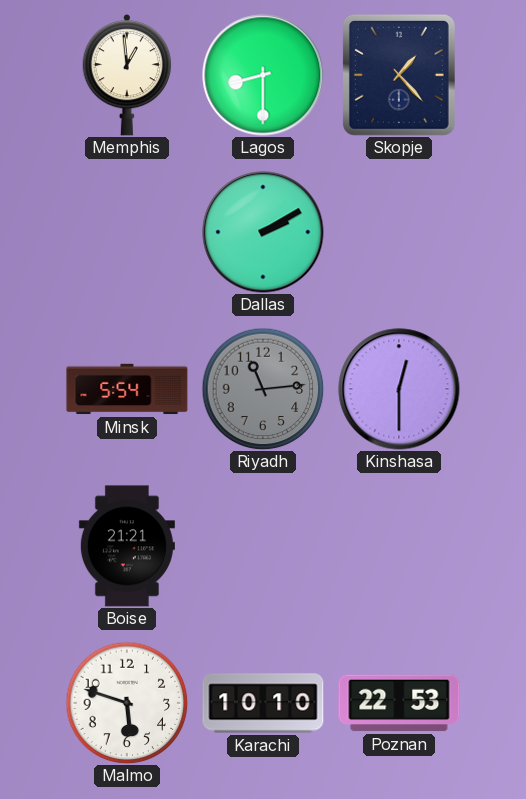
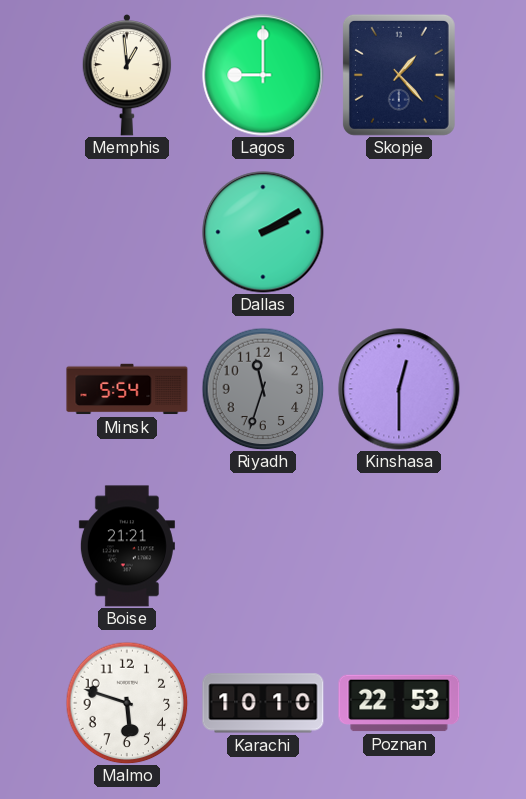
Lagos: 8:30 -> 9:00
Riyadh: 11:14 -> 11:33
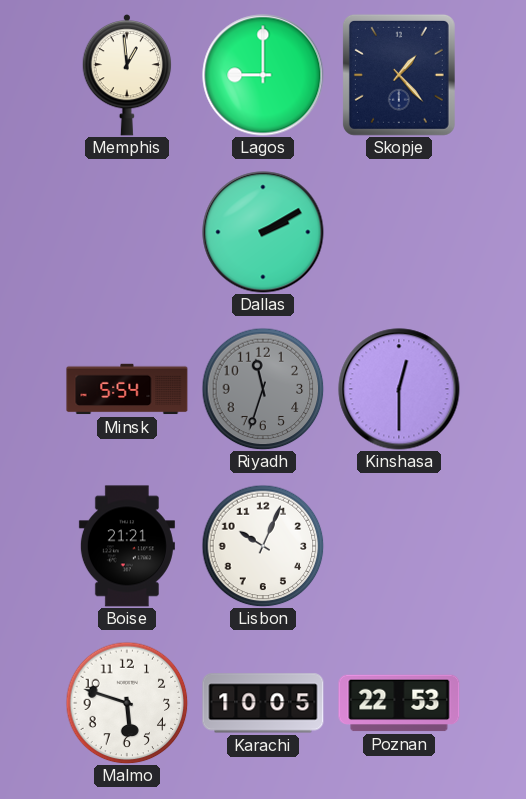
Lisbon: none -> 10:04
Karachi: 10:10 -> 10:05
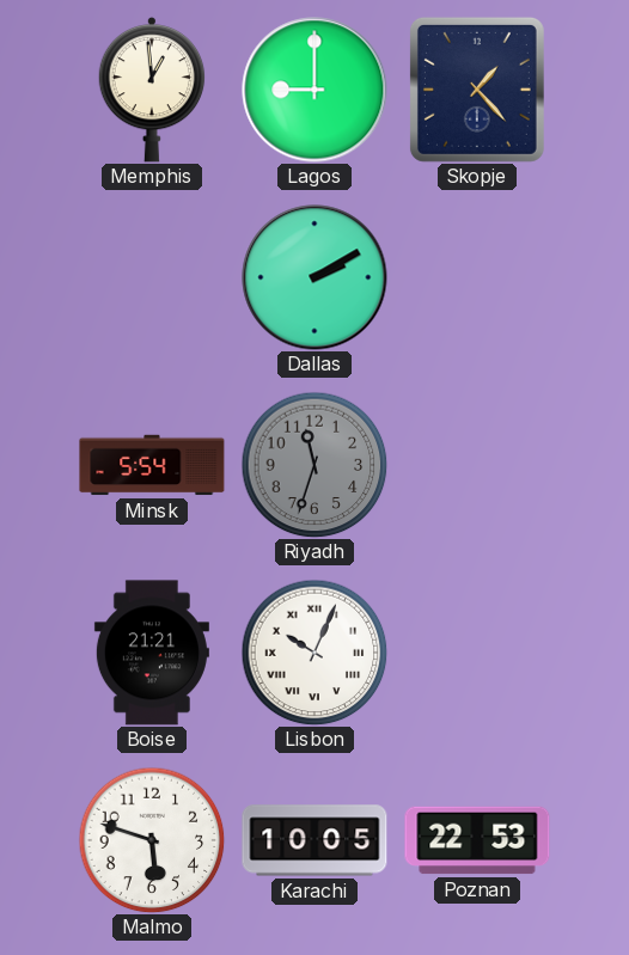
Kinshasa: 12:30 -> none
Lisbon numerals: Arabic -> Roman
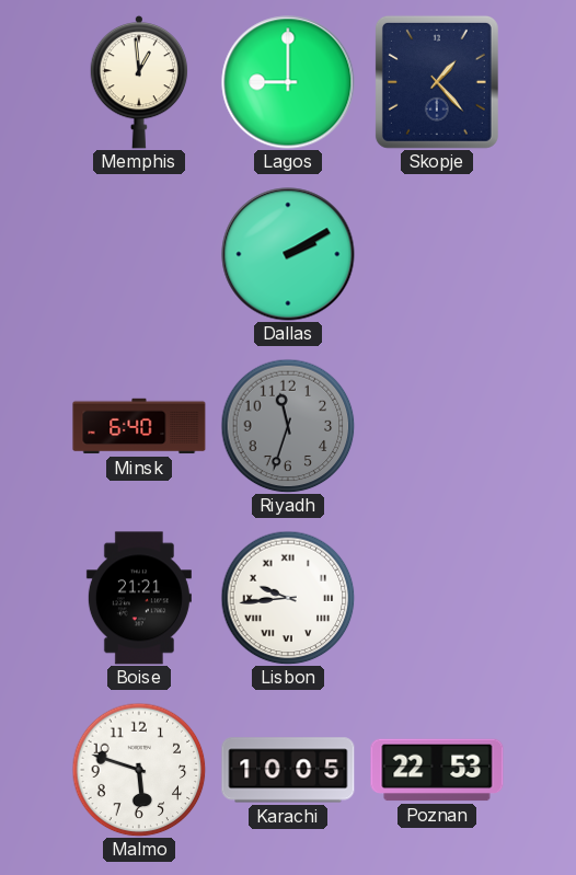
Minsk: 5:54 -> 6:40
Lisbon: 10:04 -> 9:44
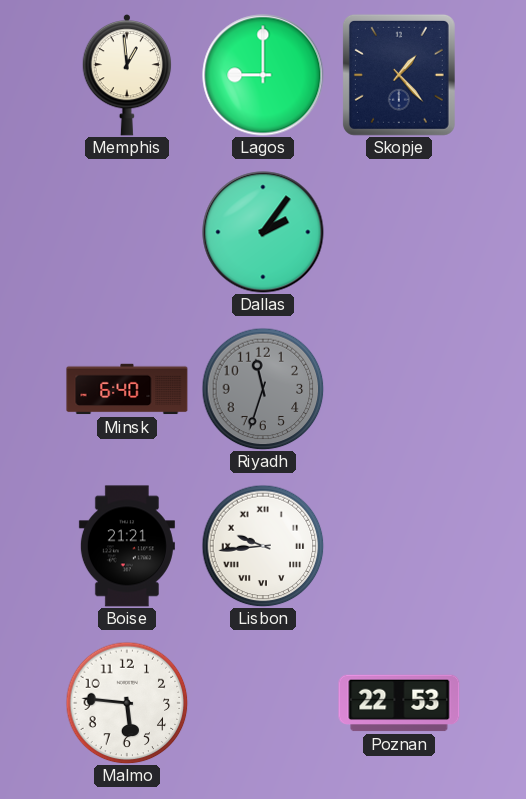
Dallas: 2:10 -> 2:06
Malmo: 5:48 -> 5:46
Karachi: 10:05 -> none
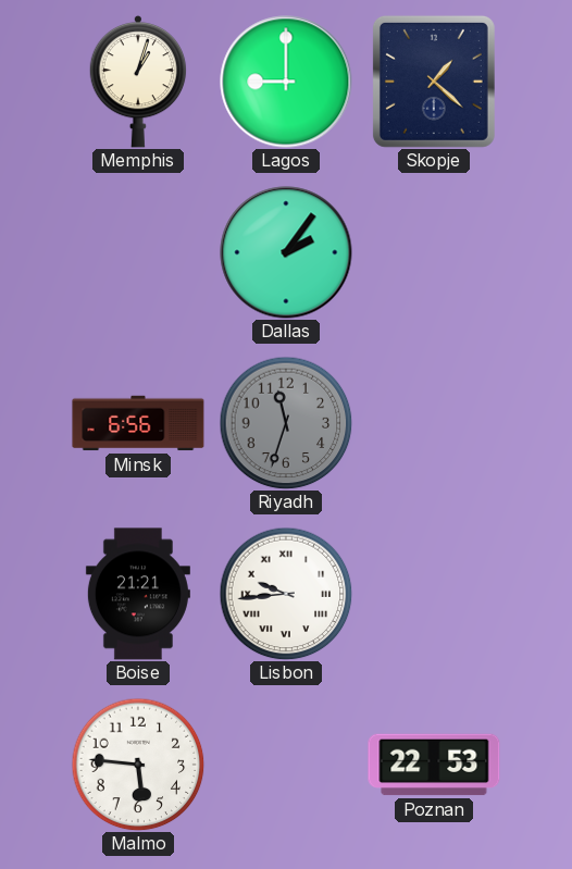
Memphis: 12:59 -> 1:03
Skopje: 1:23 -> 1:22
Minsk: 6:40 -> 6:56
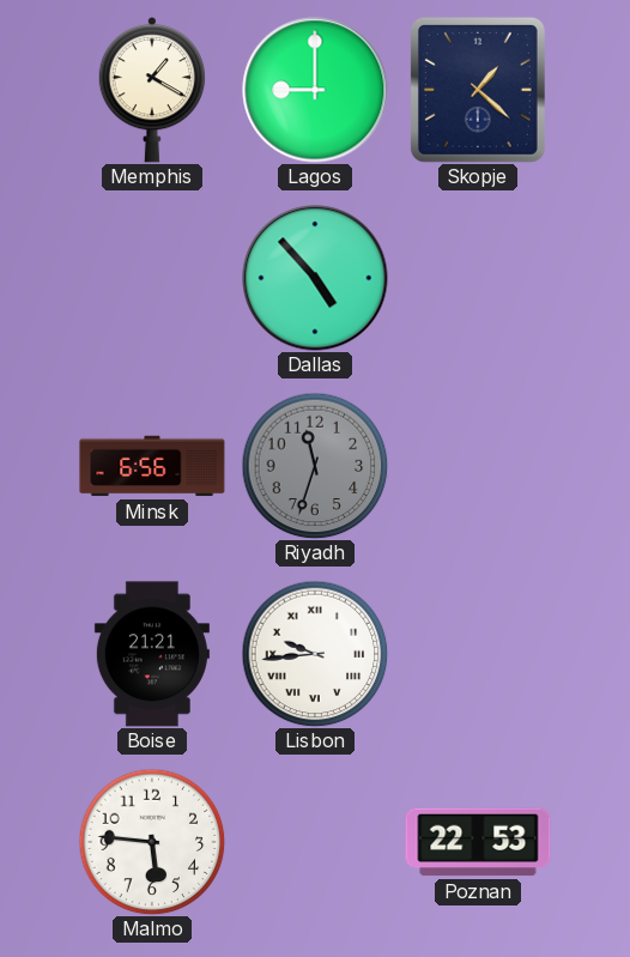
Memphis: 1:03 -> 1:20
Dallas: 2:06 -> 4:53
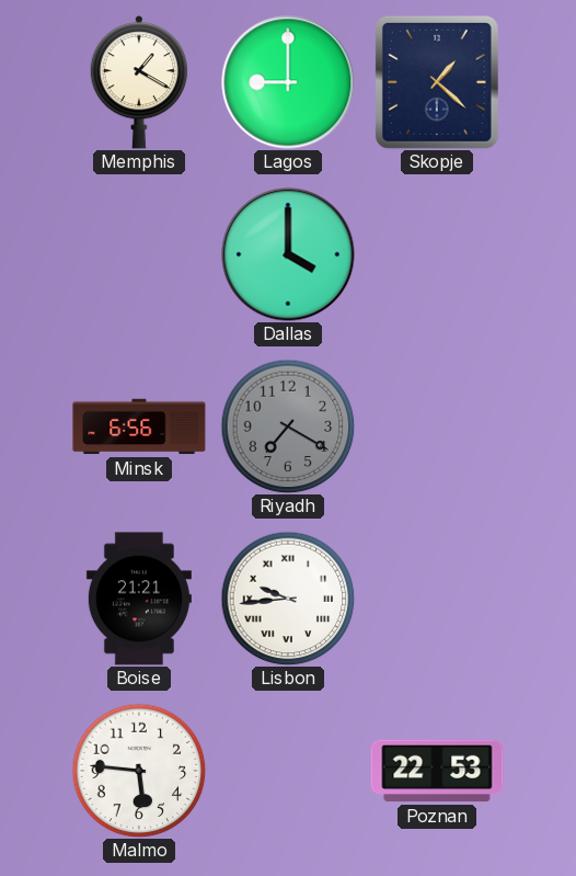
Dallas: 4:53 -> 4:00
Riyadh: 11:33 -> 7:20
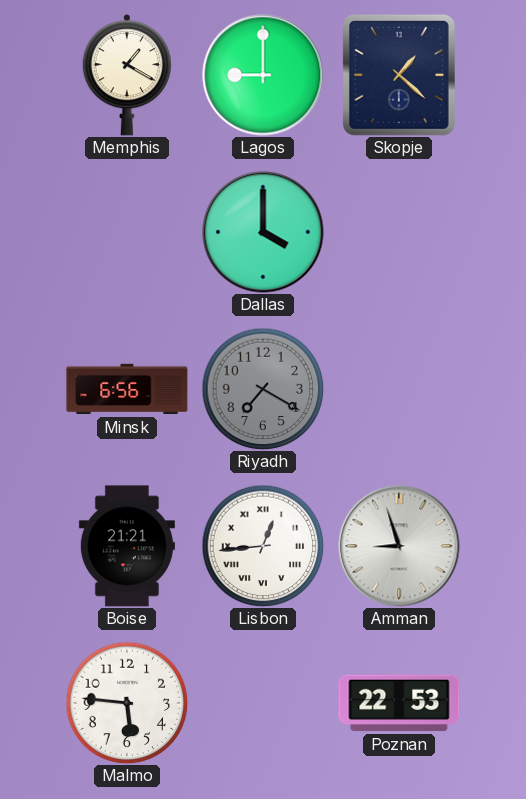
Lisbon: 9:44 -> 12:44
Amman: none -> 8:57
